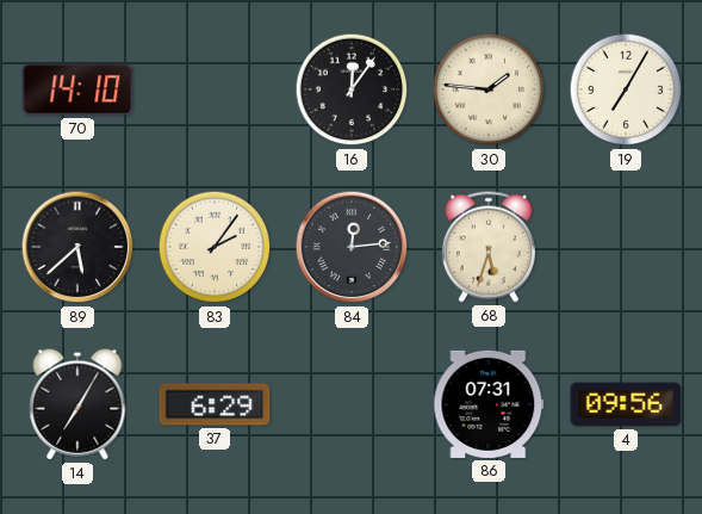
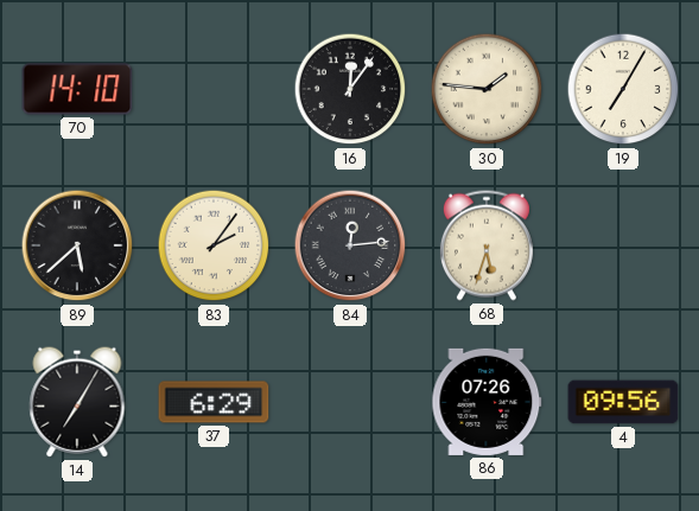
86: 07:31 -> 07:26
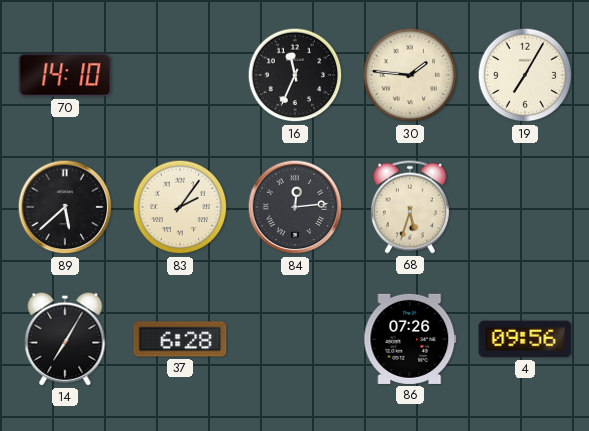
16: 12:06 -> 11:34
37: 6:29 -> 6:28
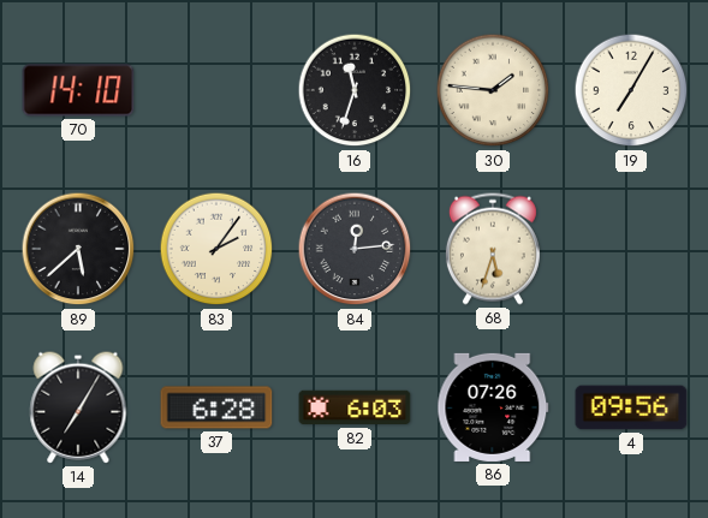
16: 11:34 -> 11:33
82: none -> 6:03
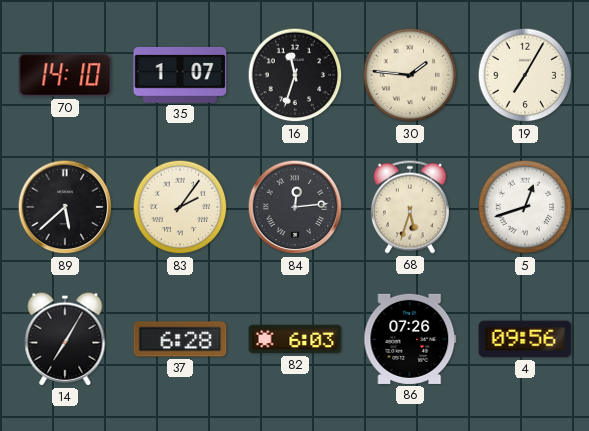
35: none -> 1:07
5: none -> 12:42
